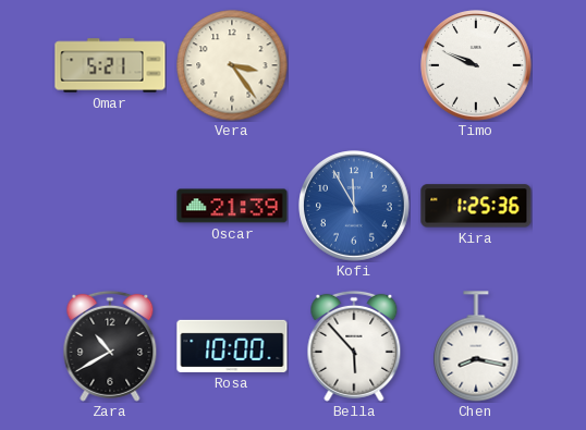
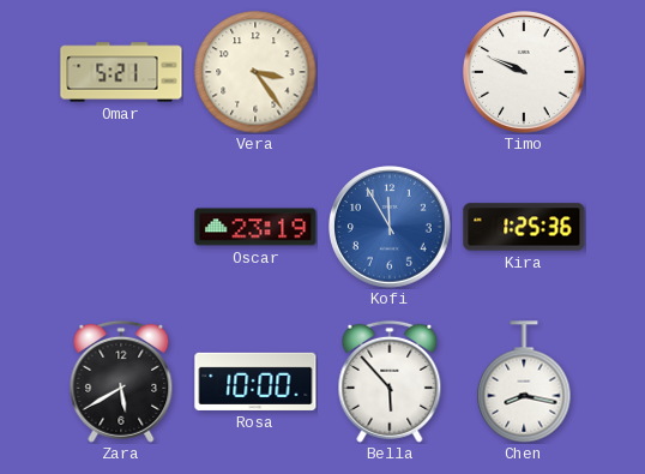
Oscar: 21:39 -> 23:19
Zara: 10:40 -> 5:40
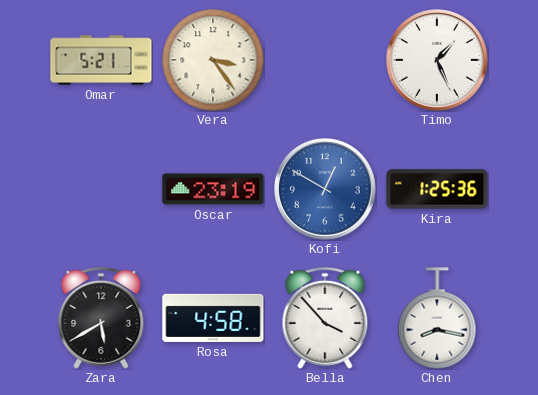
Timo: 9:49 -> 1:26
Kofi: 11:55 -> 12:50
Rosa: 10:00 -> 4:58
Bella: 5:53 -> 3:53
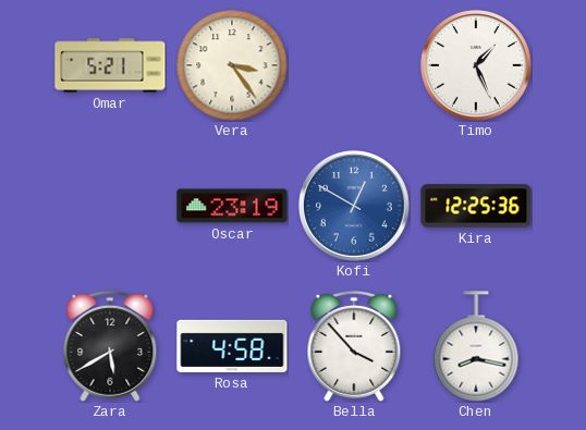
Kira: 1:25 -> 12:25
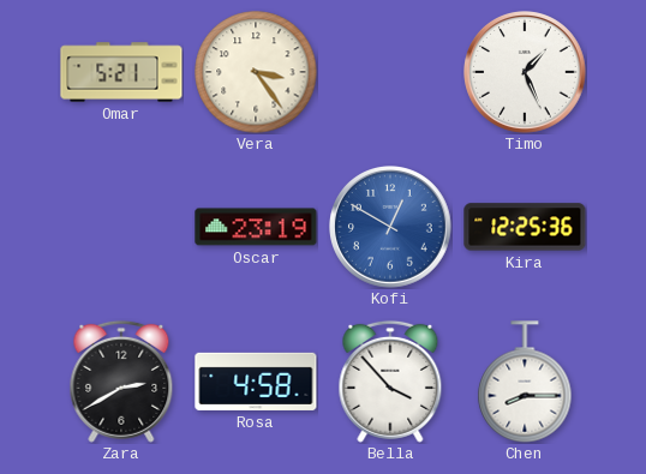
Zara: 5:40 -> 2:40
Chen: 8:17 -> 8:15
